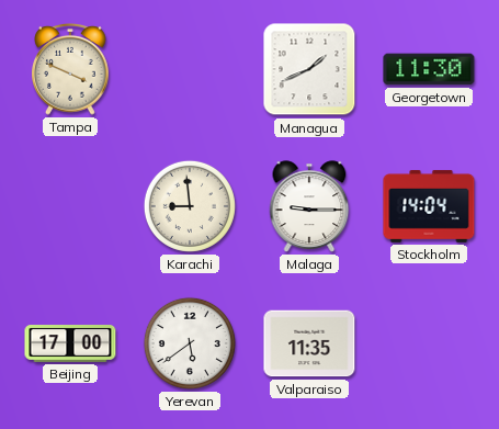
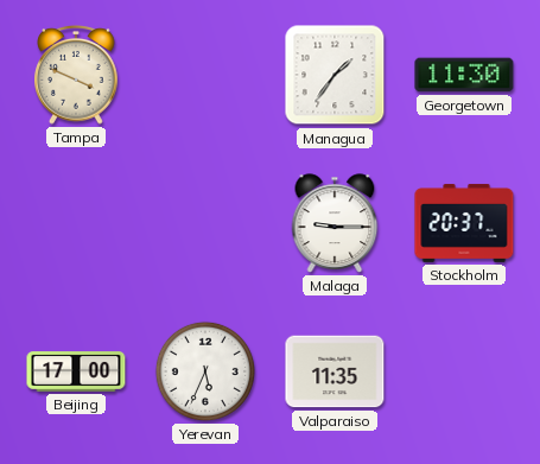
Managua: 1:41 -> 1:36
Karachi: 8:59 -> none
Stockholm: 14:04 -> 20:37
Yerevan: 5:39 -> 5:34
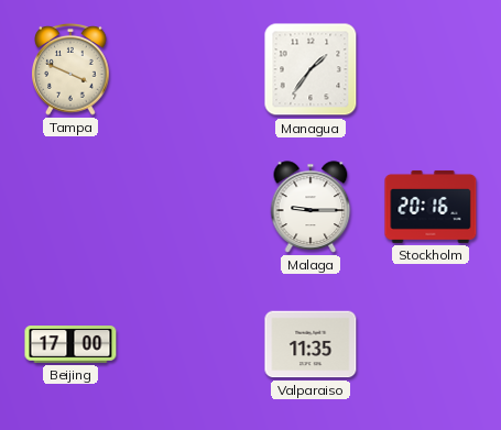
Georgetown: 11:30 -> none
Stockholm: 20:37 -> 20:16
Yerevan: 5:34 -> none
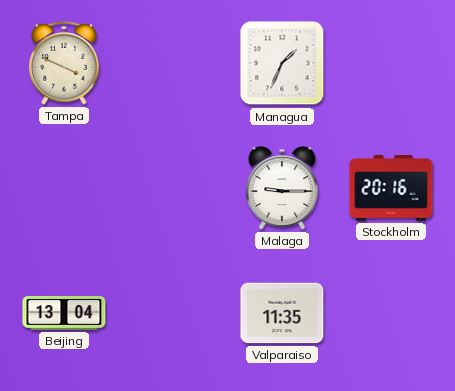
Managua: 1:36 -> 1:34
Beijing: 17:00 -> 13:04
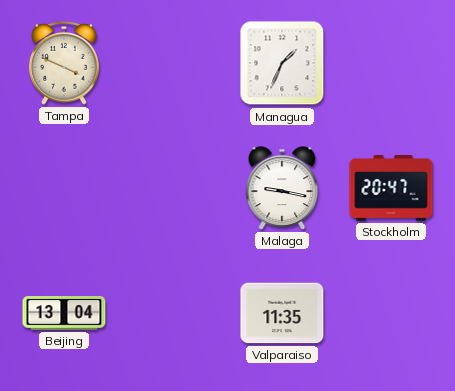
Malaga: 9:15 -> 9:17
Stockholm: 20:16 -> 20:47
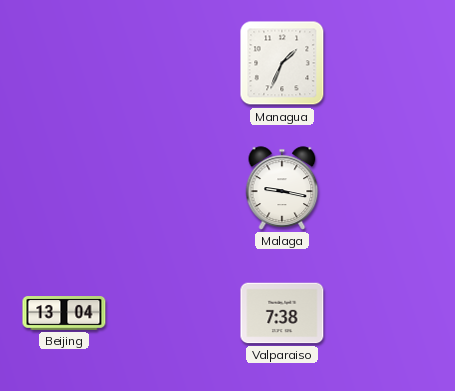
Tampa: 3:49 -> none
Stockholm: 20:47 -> none
Valparaiso: 11:35 -> 7:38
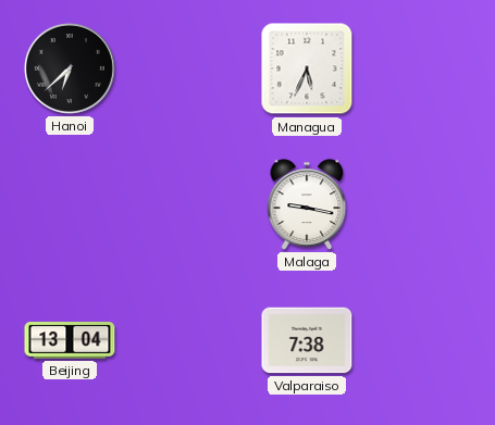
Hanoi: none -> 6:38
Managua: 1:34 -> 5:34
